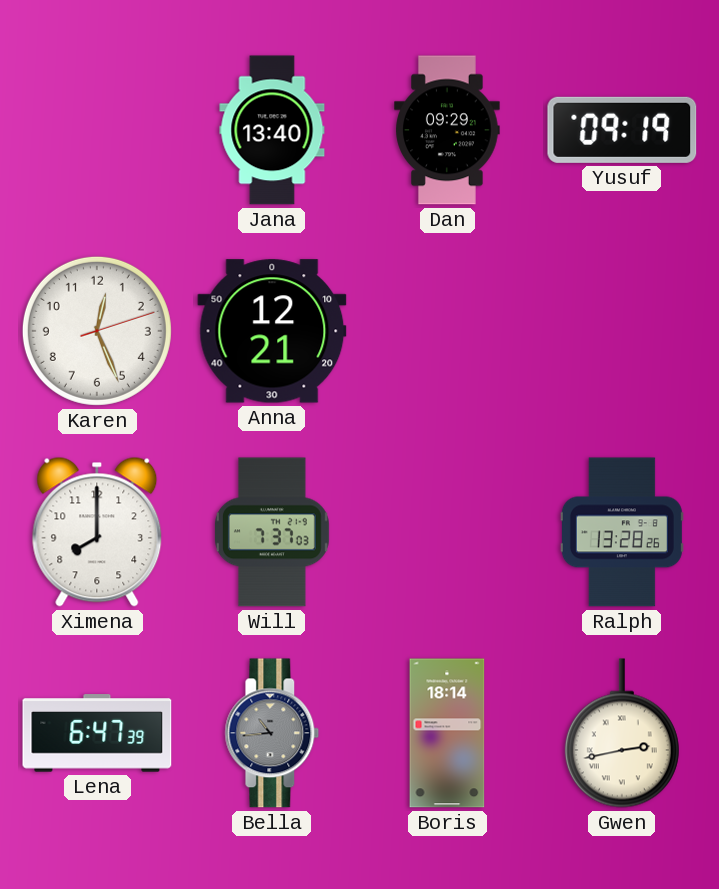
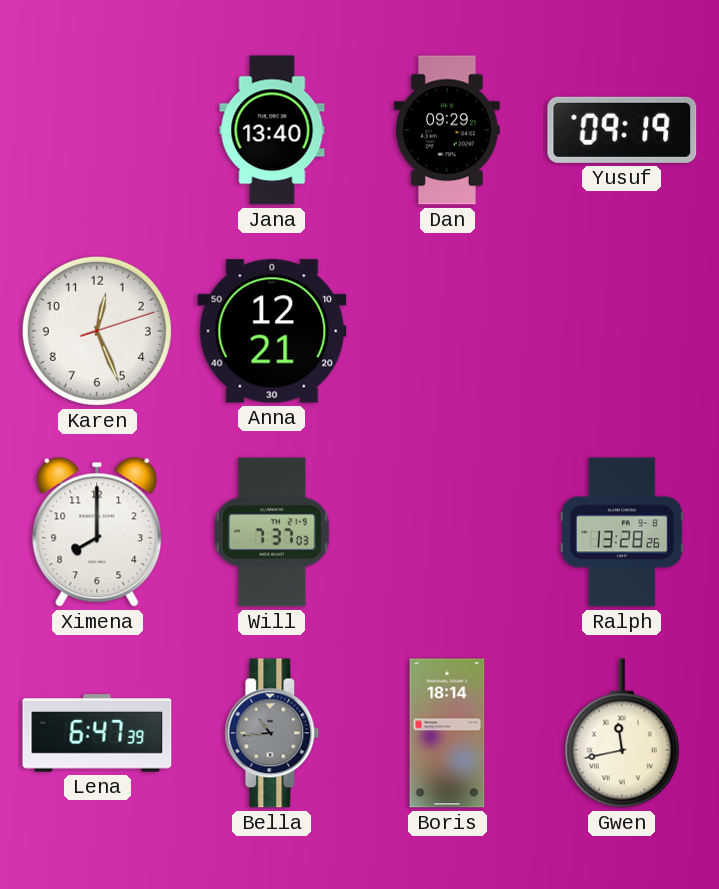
Gwen: 2:43 -> 11:43
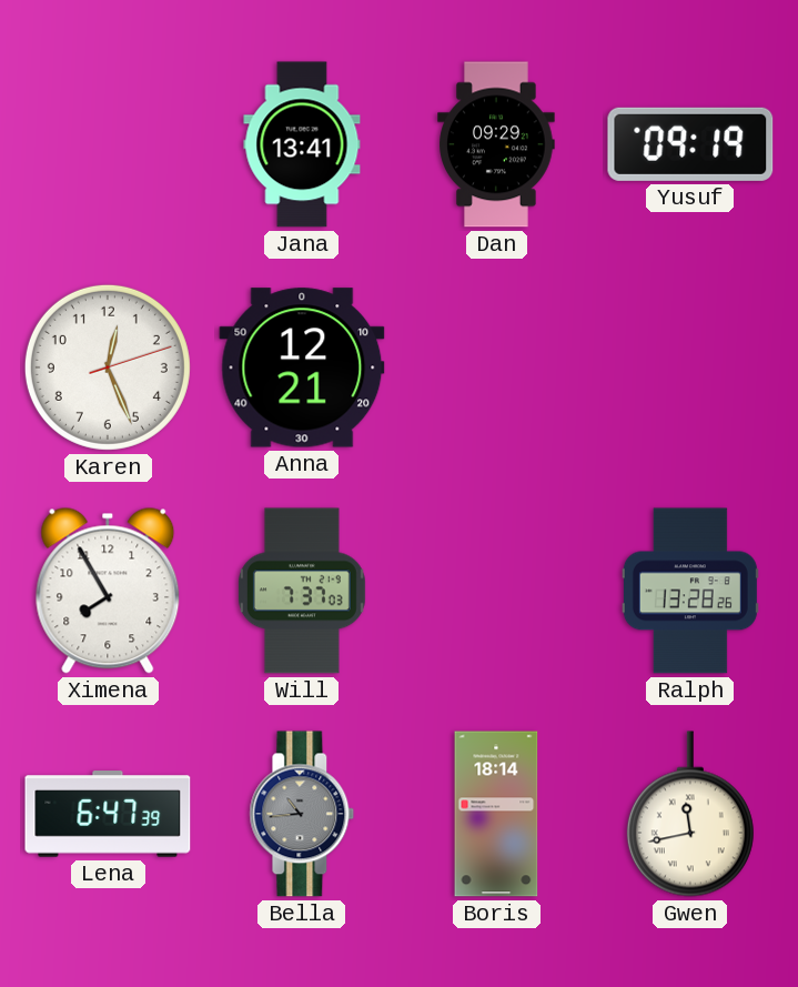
Jana: 13:40 -> 13:41
Ximena: 8:00 -> 7:55
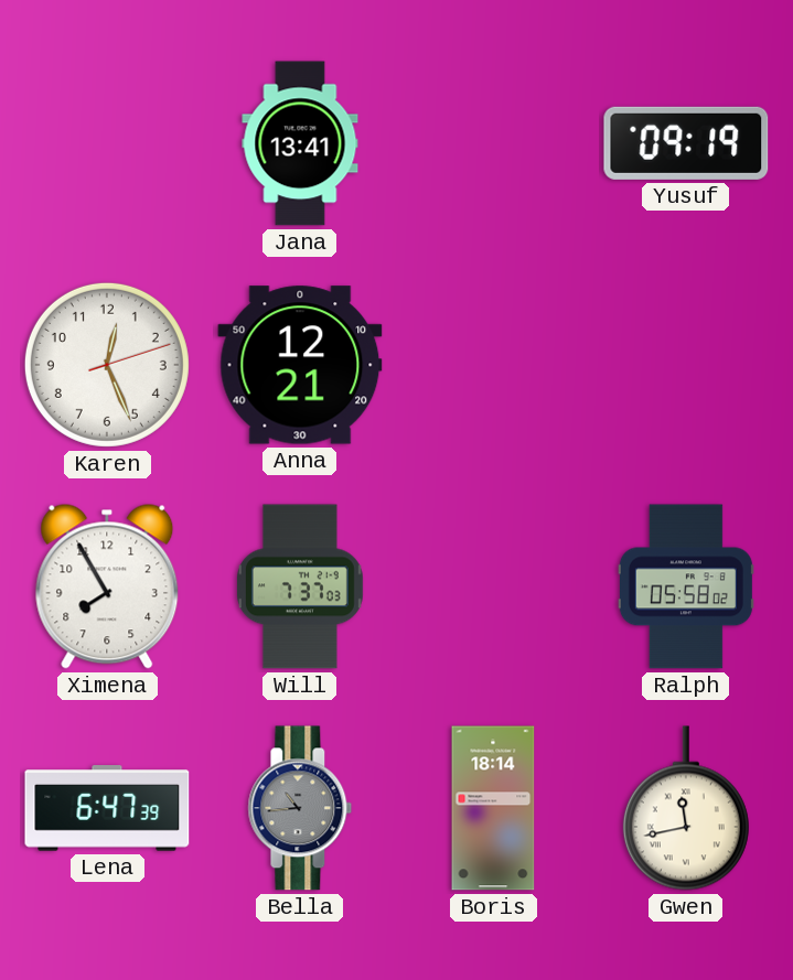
Dan: 09:29 -> none
Ralph: 13:28 -> 05:58
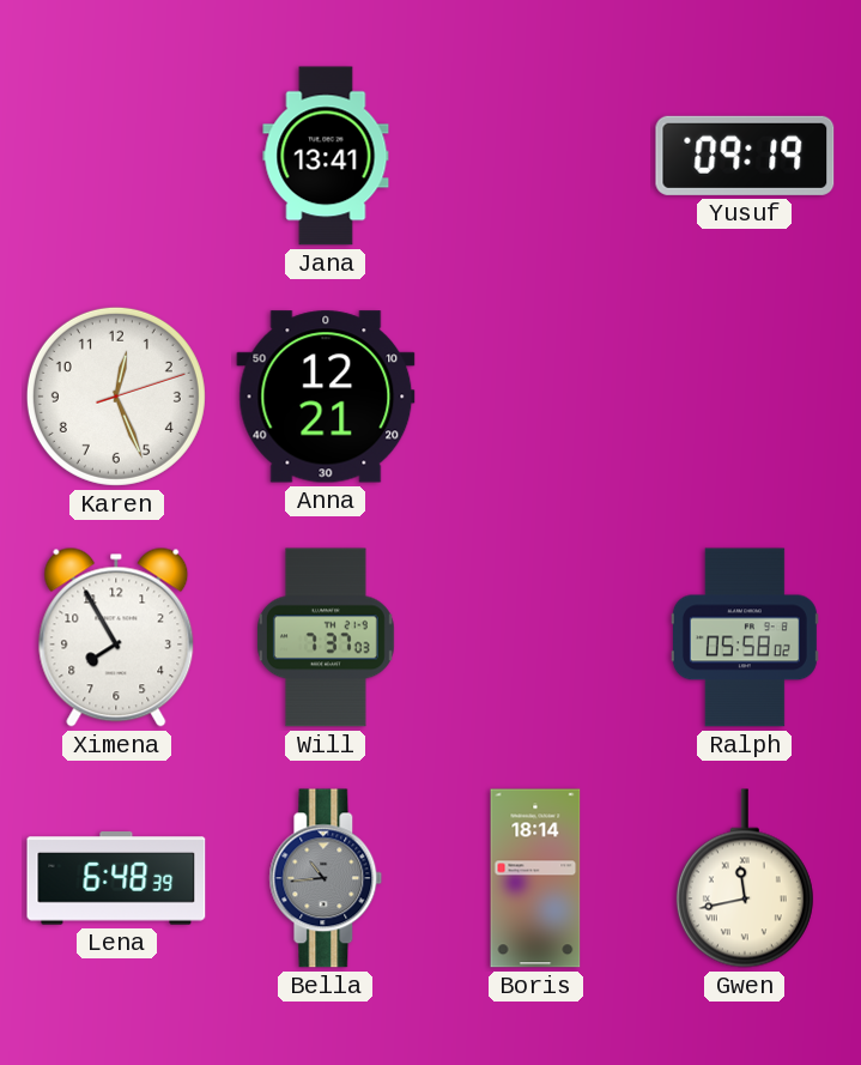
Lena: 6:47 -> 6:48
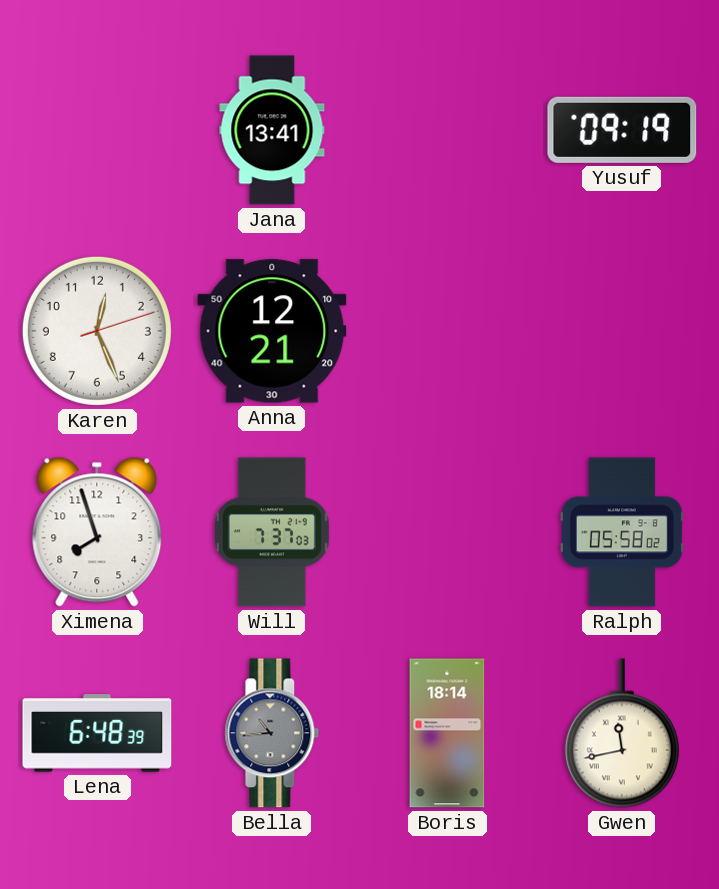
Ximena: 7:55 -> 7:57
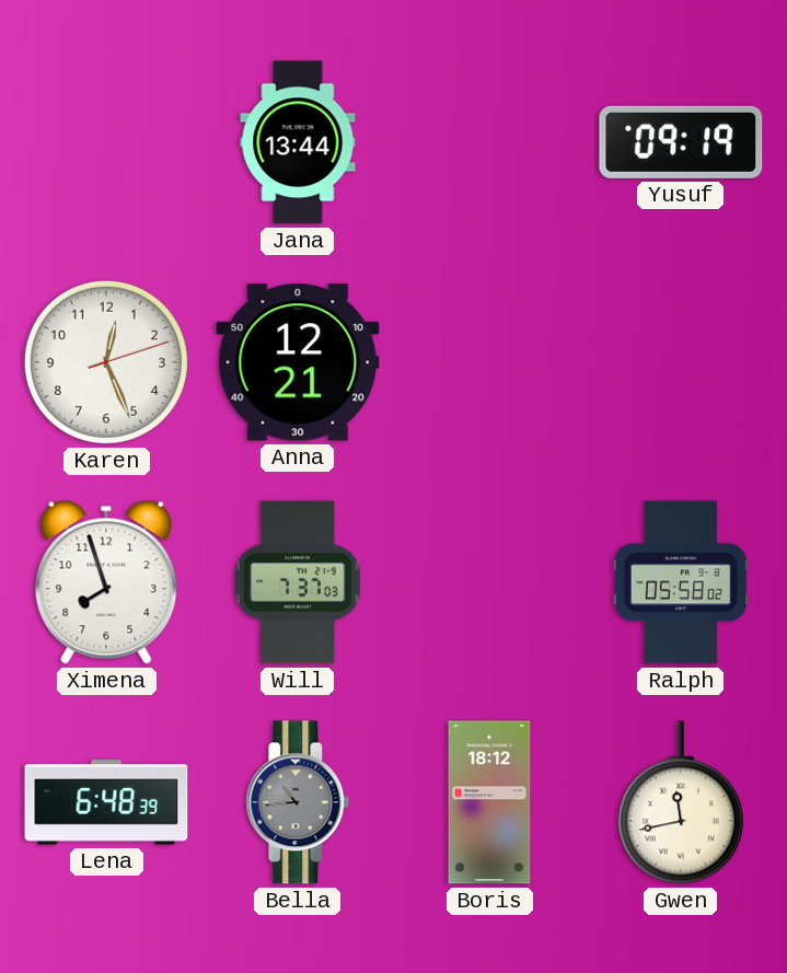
Jana: 13:41 -> 13:44
Boris: 18:14 -> 18:12
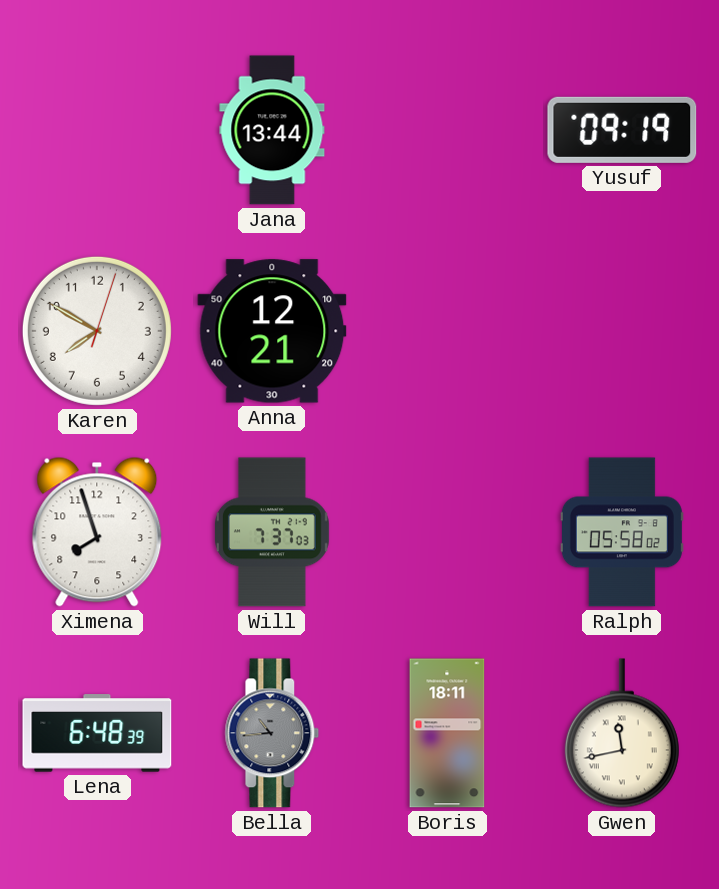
Karen: 12:26 -> 7:50
Boris: 18:12 -> 18:11
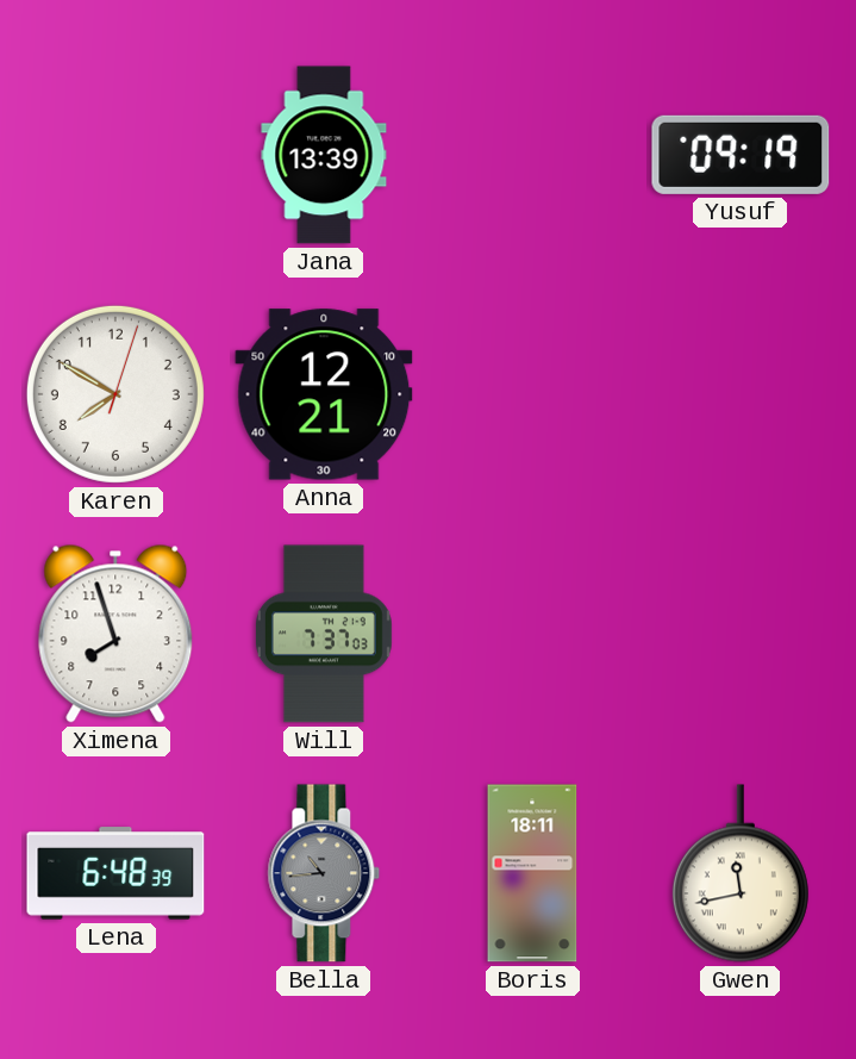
Jana: 13:44 -> 13:39
Ralph: 05:58 -> none
